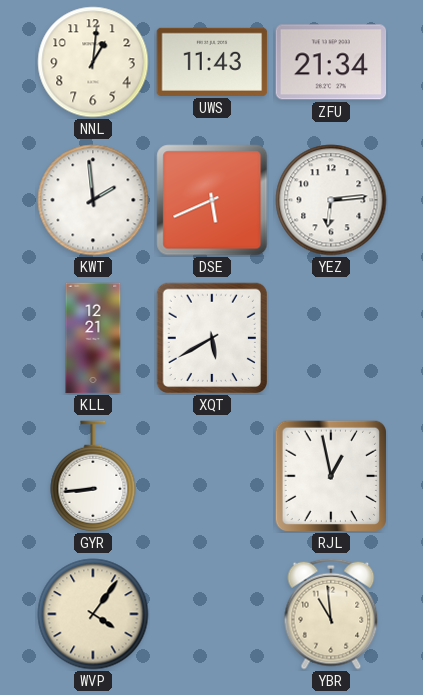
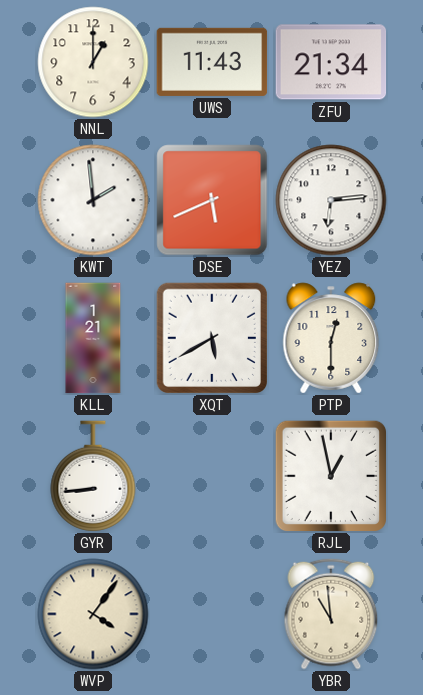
NNL: 1:01 -> 1:00
KLL: 12:21 -> 1:21
PTP: none -> 12:30
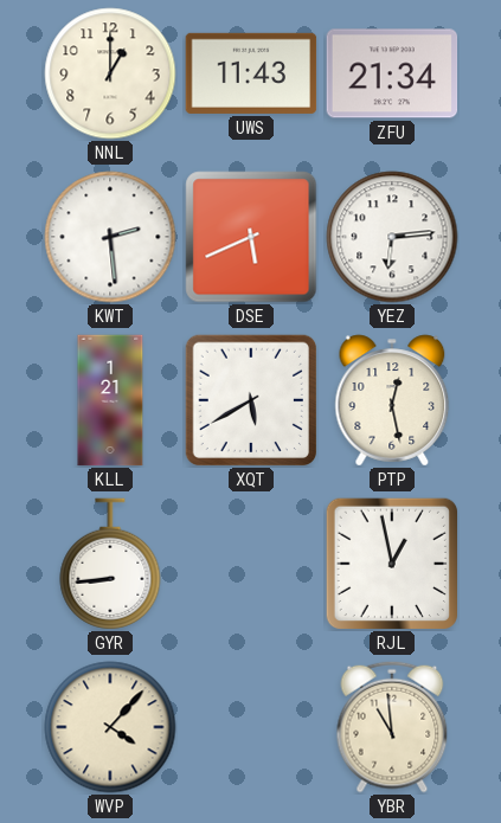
KWT: 1:59 -> 2:29
PTP: 12:30 -> 12:28
WVP: 4:06 -> 4:07
